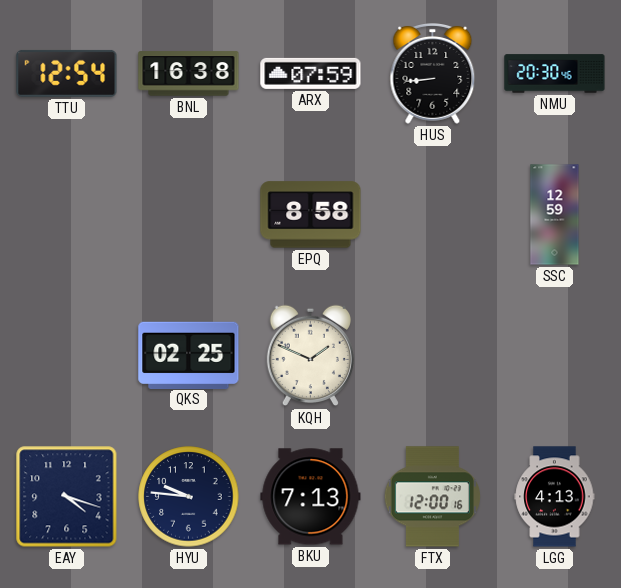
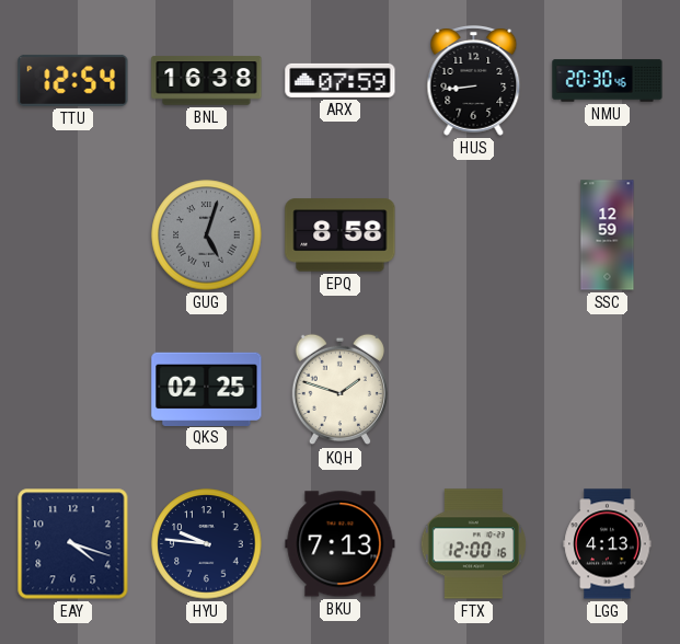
GUG: none -> 5:03
KQH: 1:49 -> 1:48
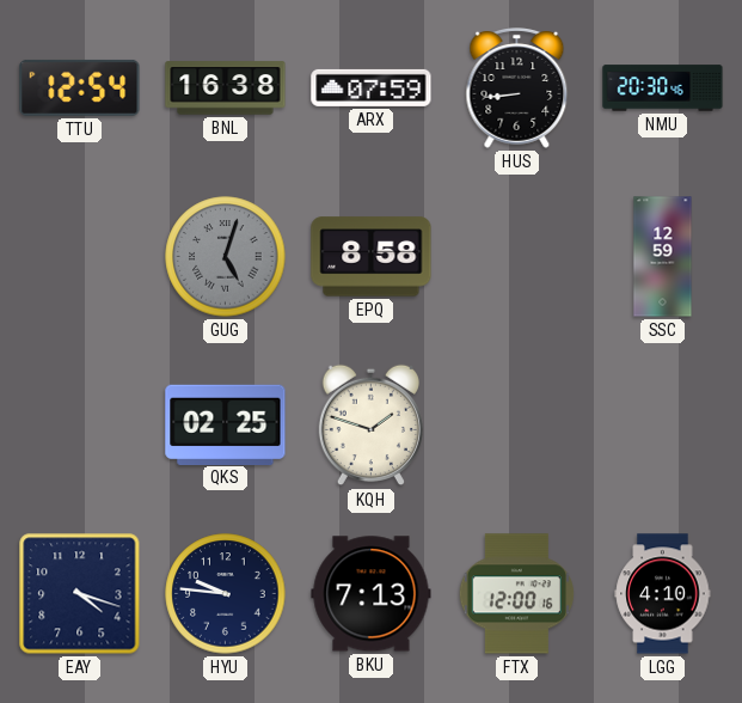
LGG: 4:13 -> 4:10
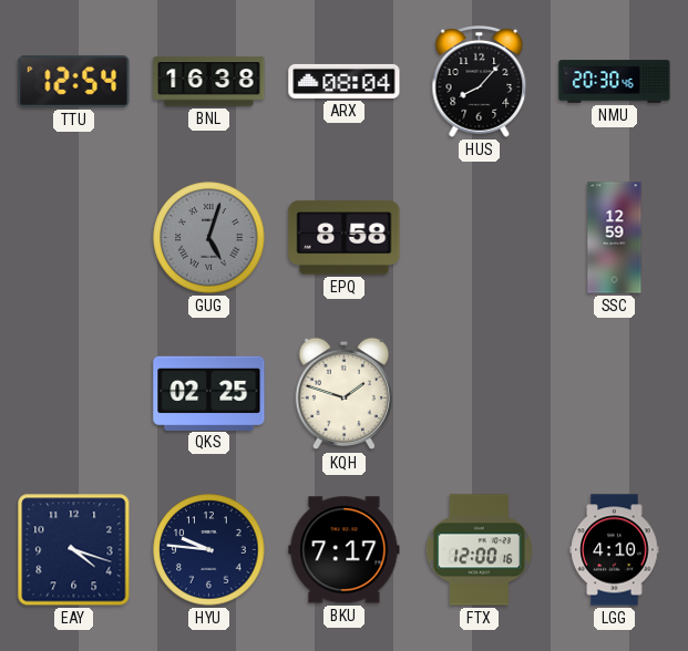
ARX: 07:59 -> 08:04
HUS: 8:44 -> 8:07
BKU: 7:13 -> 7:17
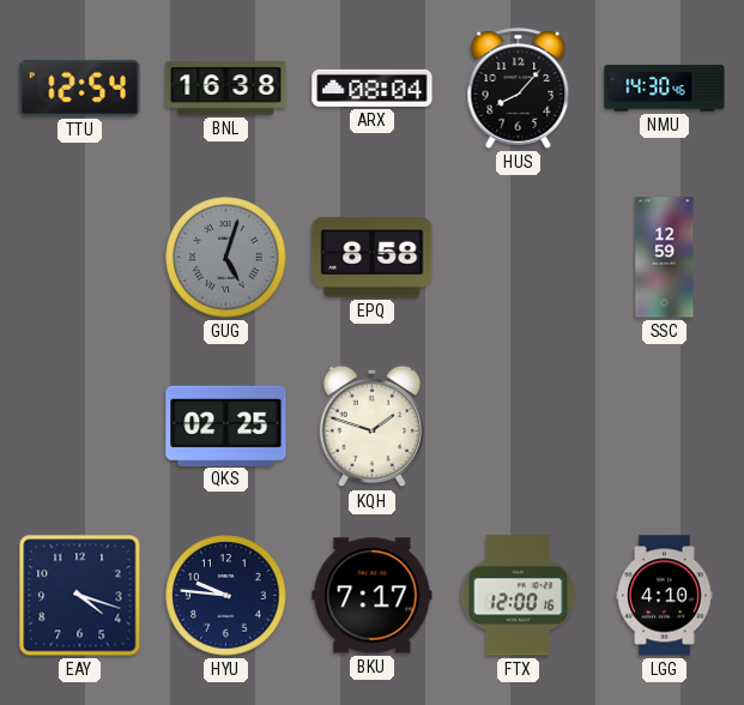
NMU: 20:30 -> 14:30
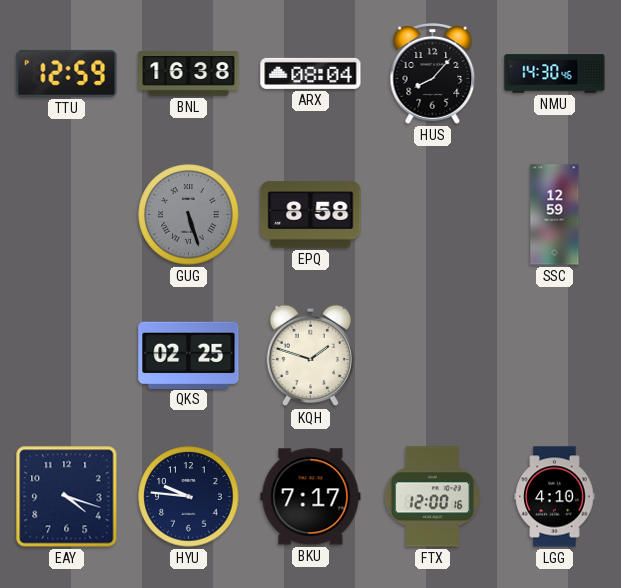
TTU: 12:54 -> 12:59
GUG: 5:03 -> 5:27
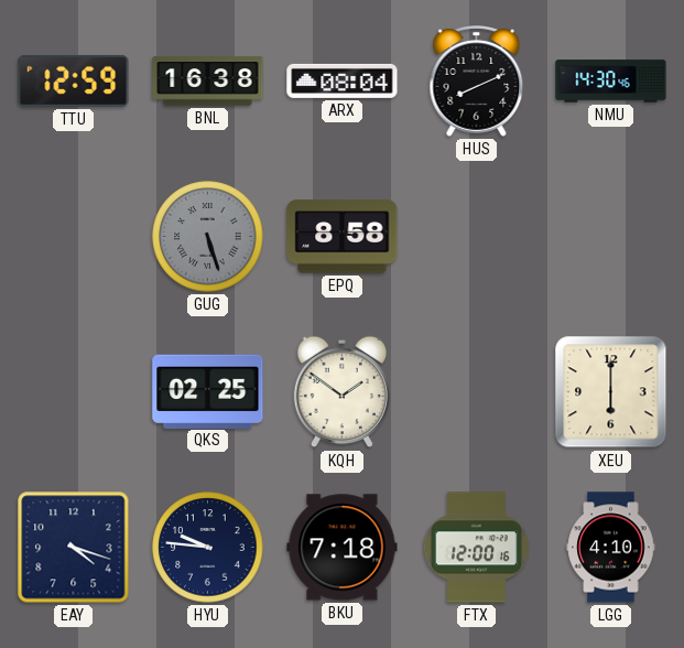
HUS: 8:07 -> 8:11
SSC: 12:59 -> none
KQH: 1:48 -> 1:51
XEU: none -> 6:00
BKU: 7:17 -> 7:18
